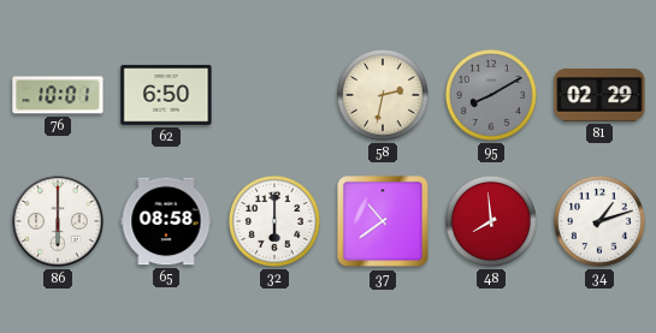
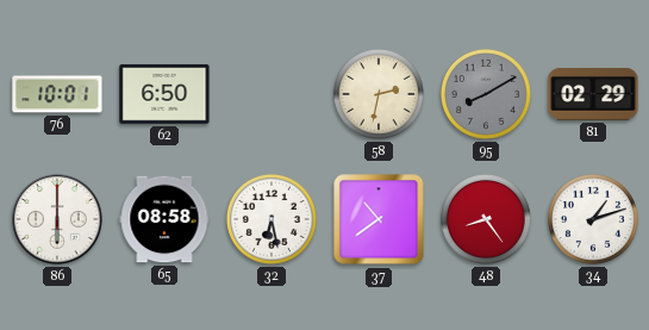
32: 6:00 -> 6:28
48: 7:59 -> 8:24
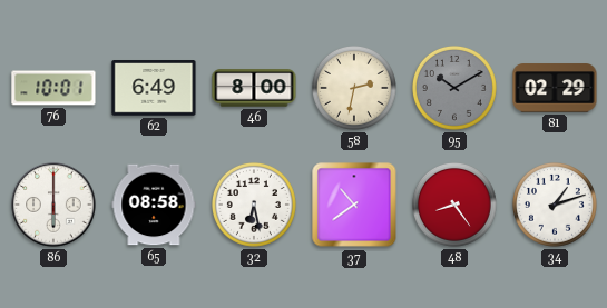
62: 6:50 -> 6:49
46: none -> 8:00
95: 8:10 -> 10:10
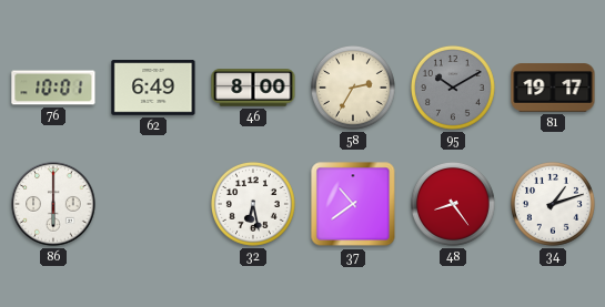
58: 2:32 -> 2:35
81: 02:29 -> 19:17
65: 08:58 -> none
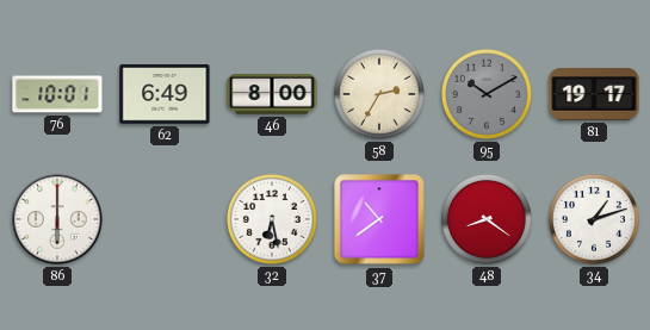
48: 8:24 -> 8:21
